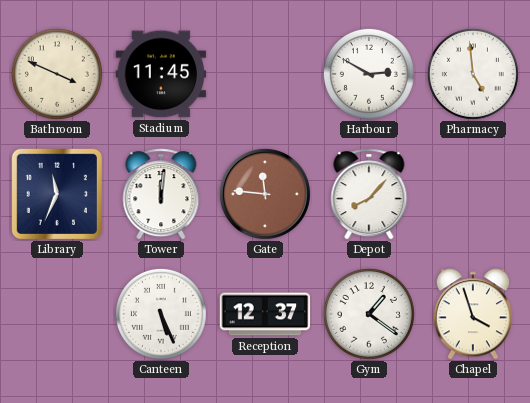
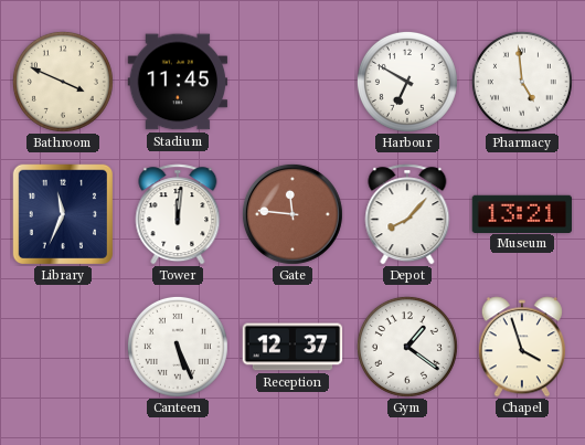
Harbour: 2:50 -> 6:50
Museum: none -> 13:21
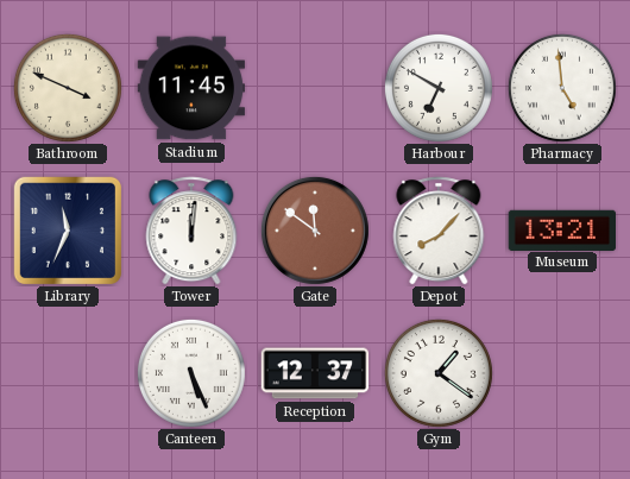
Gate: 11:46 -> 11:51
Chapel: 3:57 -> none
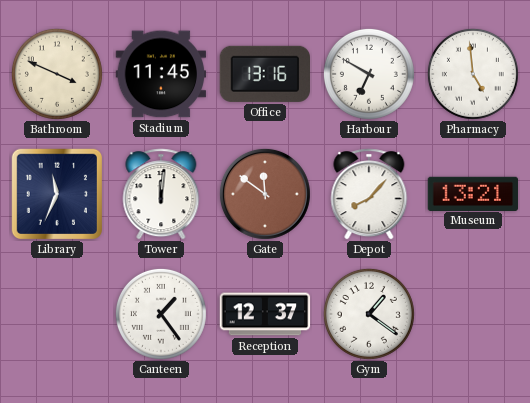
Office: none -> 13:16
Canteen: 5:26 -> 1:24
